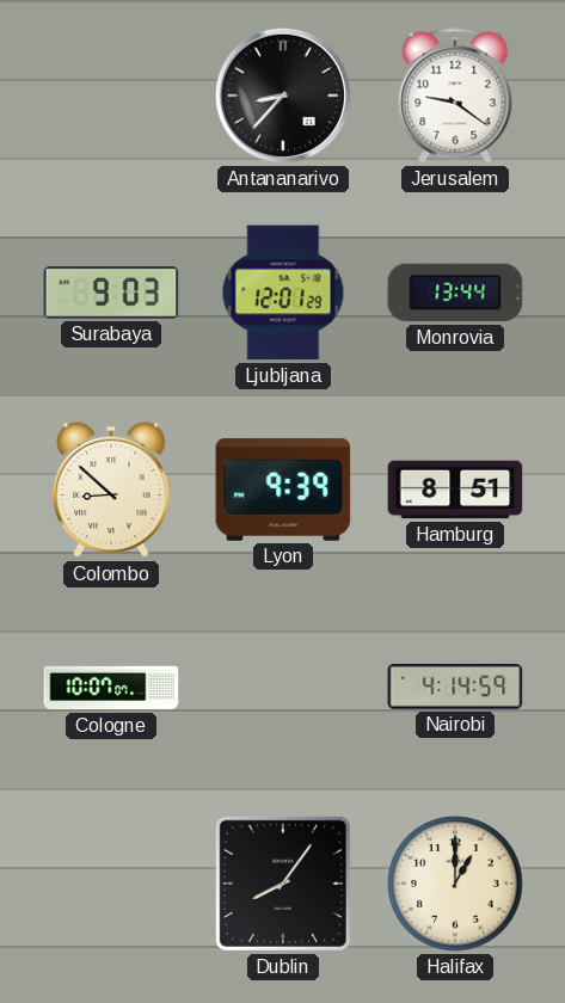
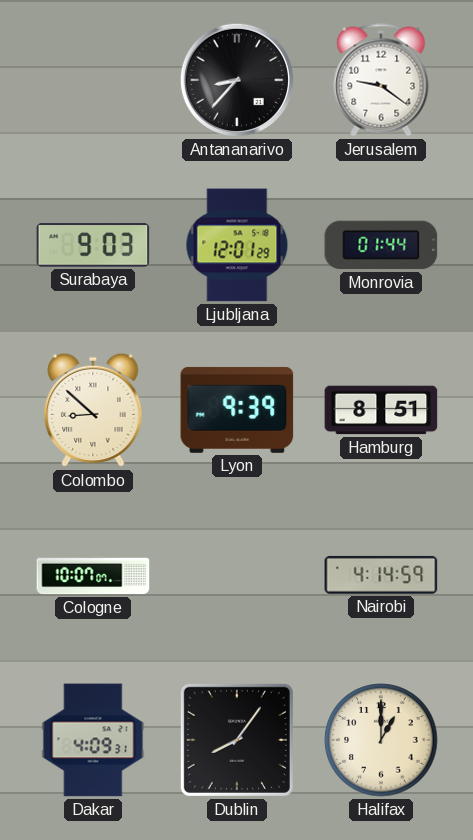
Monrovia: 13:44 -> 01:44
Dakar: none -> 4:09
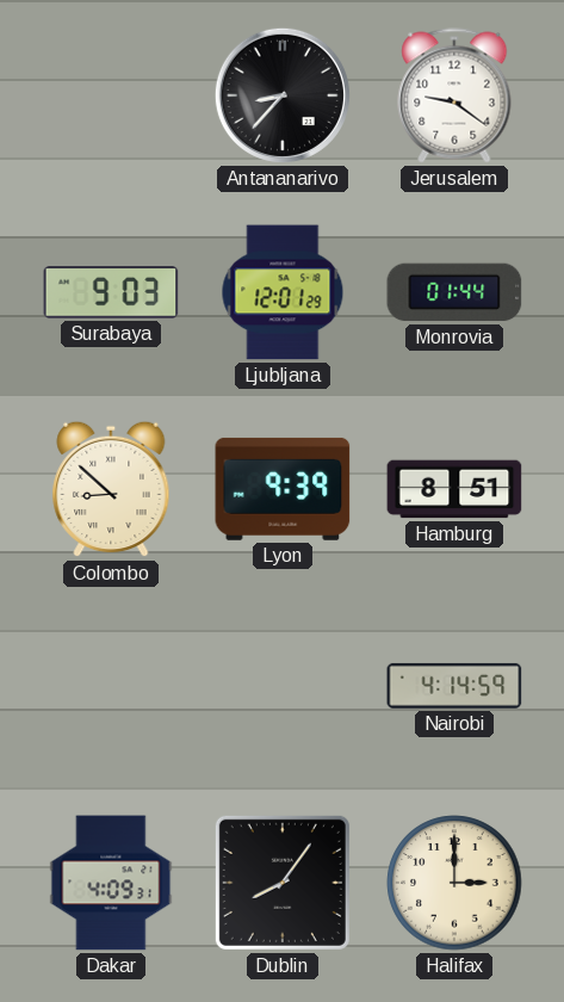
Cologne: 10:07 -> none
Halifax: 1:00 -> 3:00
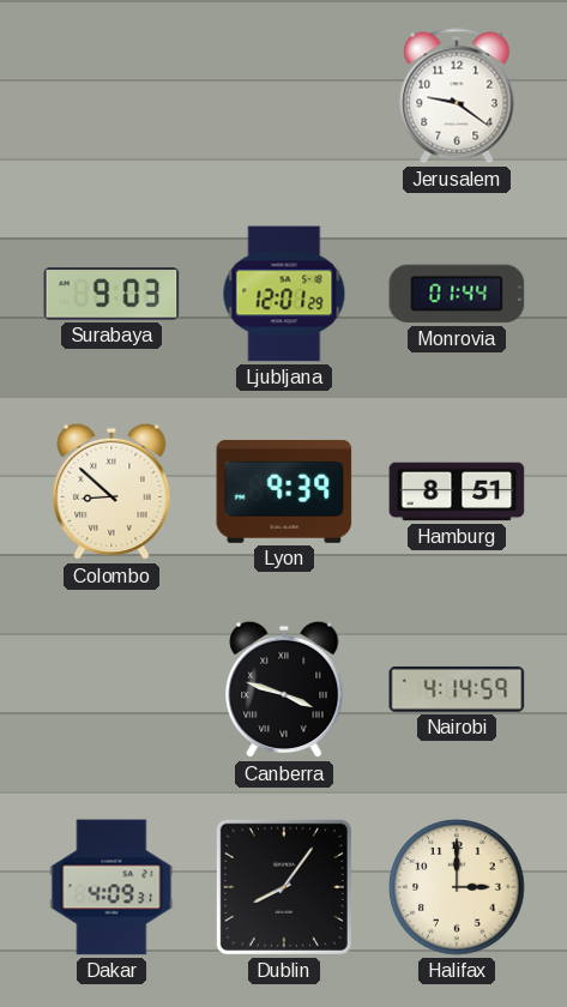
Antananarivo: 8:37 -> none
Canberra: none -> 3:48
